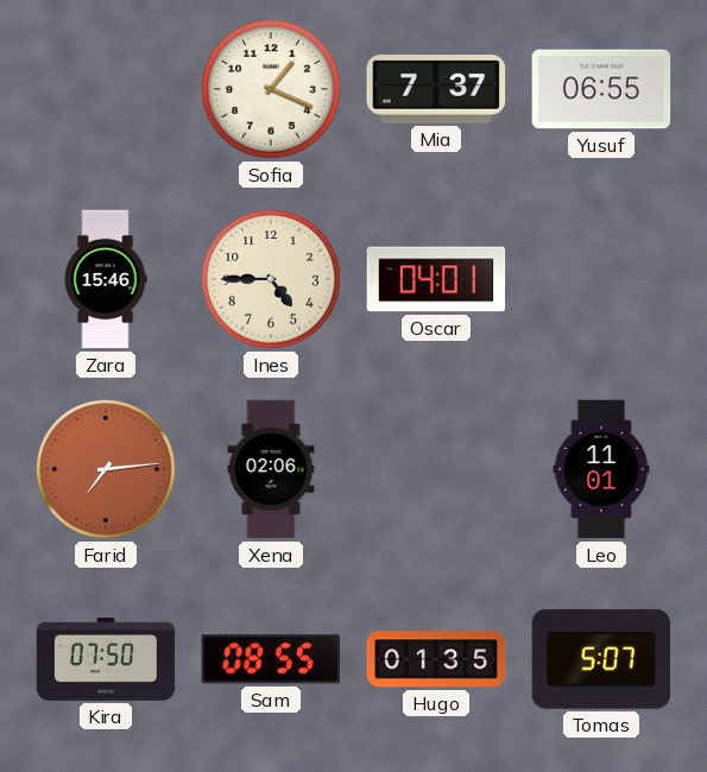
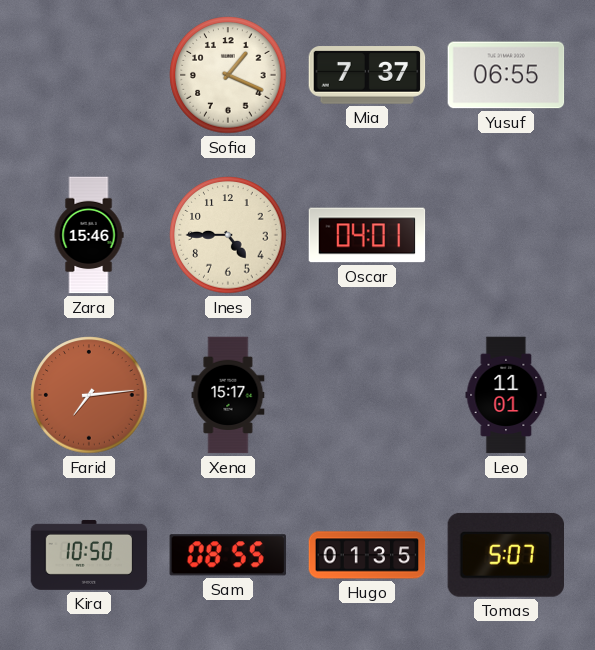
Xena: 02:06 -> 15:17
Kira: 07:50 -> 10:50
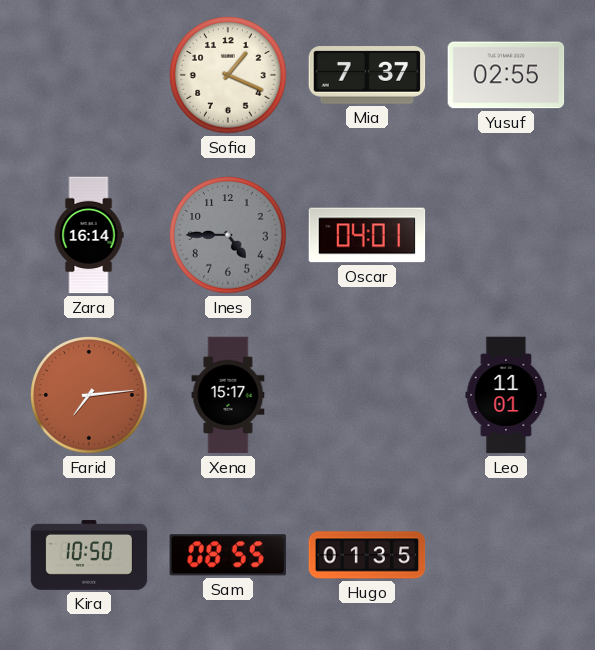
Yusuf: 06:55 -> 02:55
Zara: 15:46 -> 16:14
Ines dial: cream -> grey
Tomas: 5:07 -> none
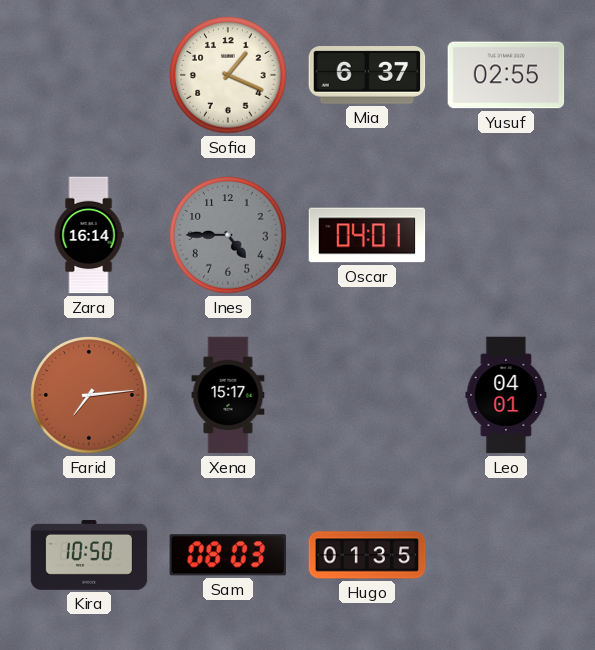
Mia: 7:37 -> 6:37
Leo: 11:01 -> 04:01
Sam: 08:55 -> 08:03
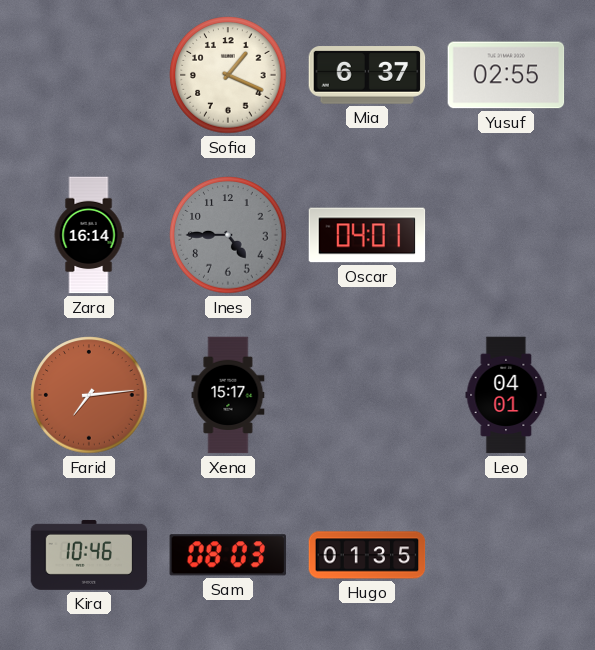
Kira: 10:50 -> 10:46
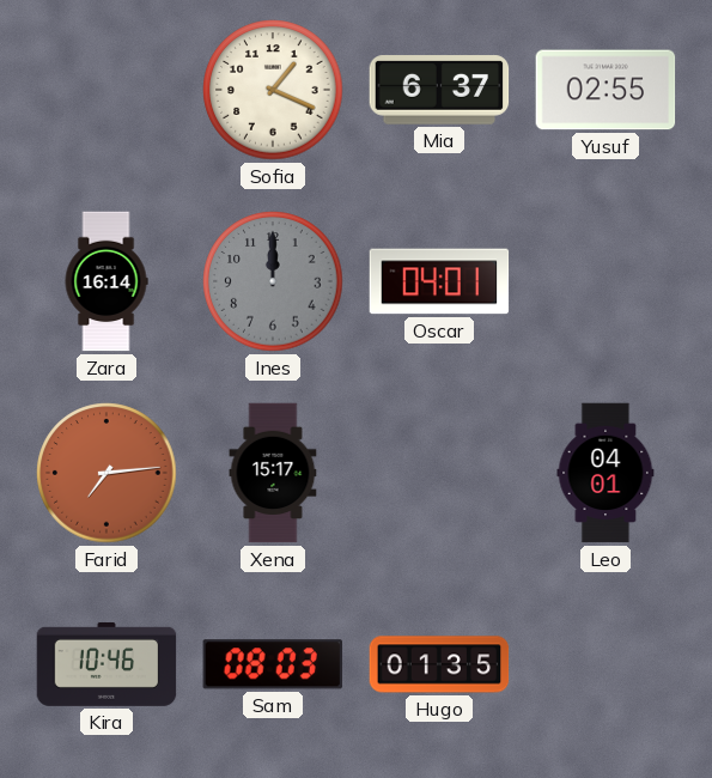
Ines: 4:45 -> 12:00
